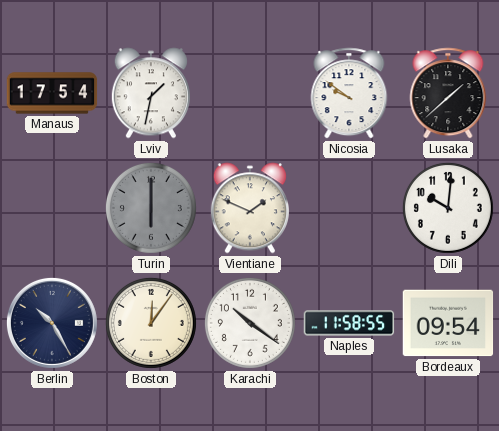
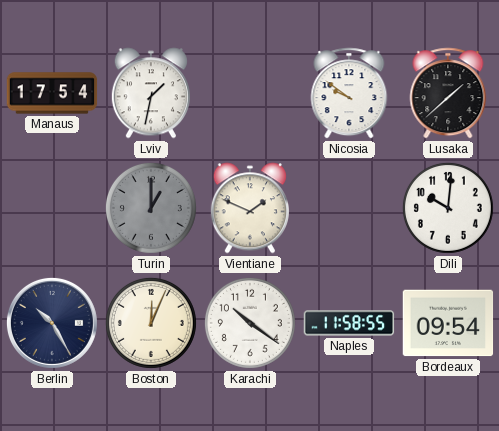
Turin: 6:00 -> 1:00
Boston: 12:06 -> 12:04
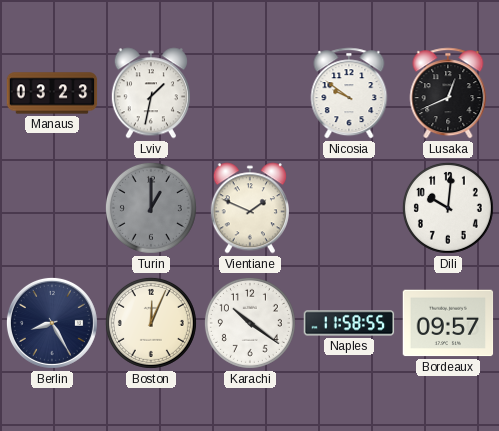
Manaus: 17:54 -> 03:23
Lusaka: 1:38 -> 12:41
Berlin: 10:25 -> 8:25
Bordeaux: 09:54 -> 09:57
